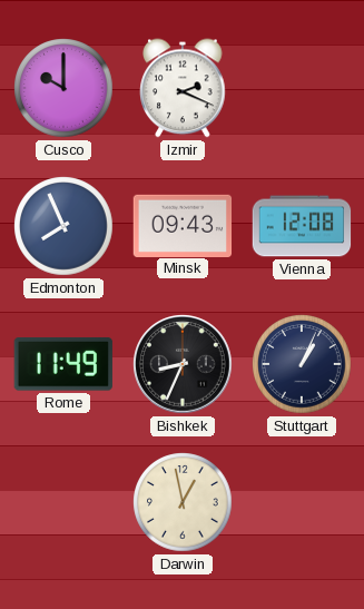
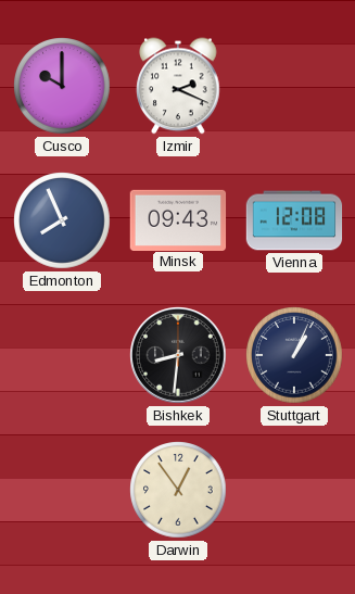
Rome: 11:49 -> none
Bishkek: 8:34 -> 8:31
Darwin: 12:58 -> 12:54
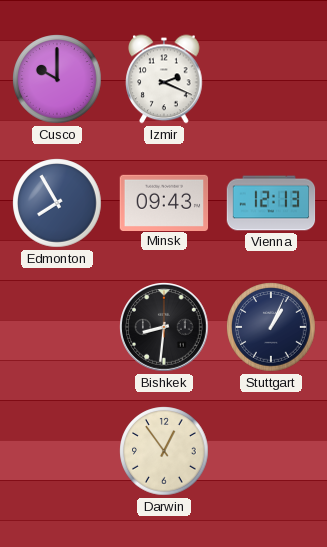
Edmonton: 7:56 -> 7:55
Vienna: 12:08 -> 12:13
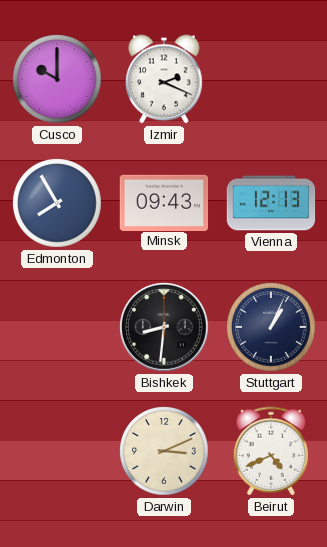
Darwin: 12:54 -> 3:11
Beirut: none -> 4:41
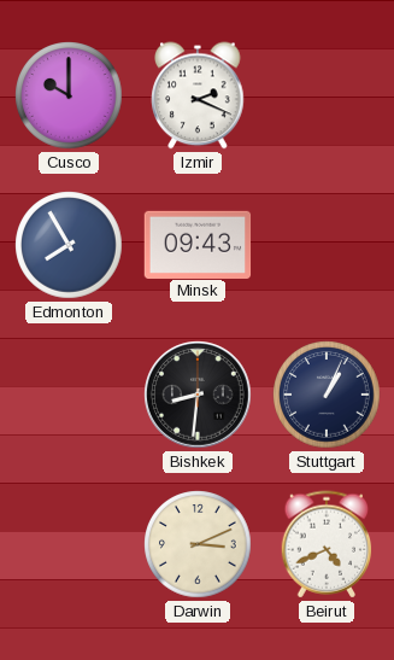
Vienna: 12:13 -> none
